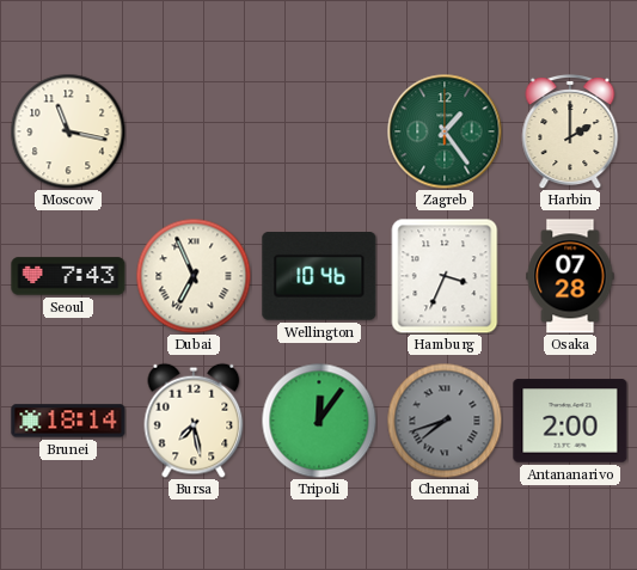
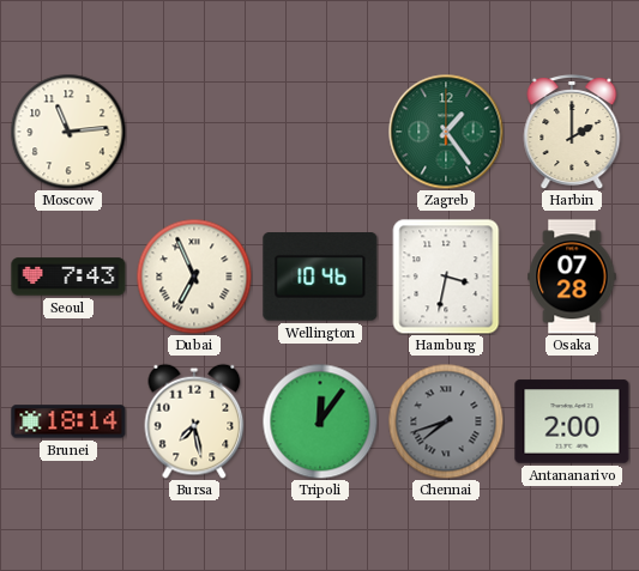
Moscow: 11:17 -> 11:14
Hamburg: 3:34 -> 3:32
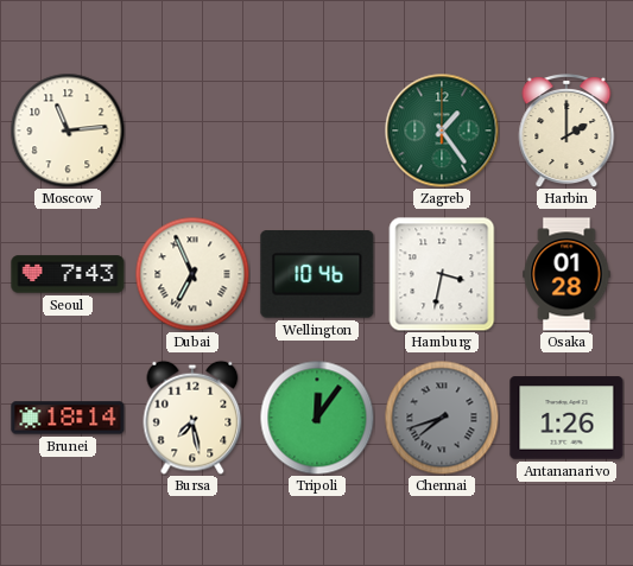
Osaka: 07:28 -> 01:28
Antananarivo: 2:00 -> 1:26
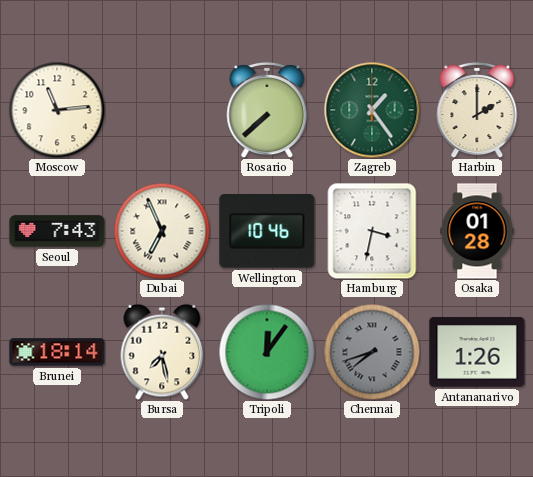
Rosario: none -> 7:38
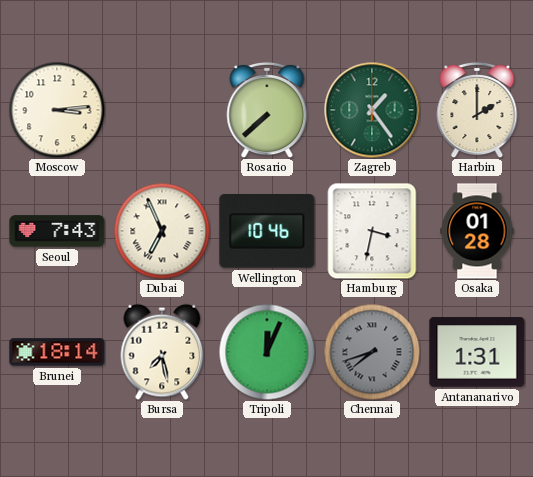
Moscow: 11:14 -> 3:14
Tripoli: 12:06 -> 12:04
Antananarivo: 1:26 -> 1:31
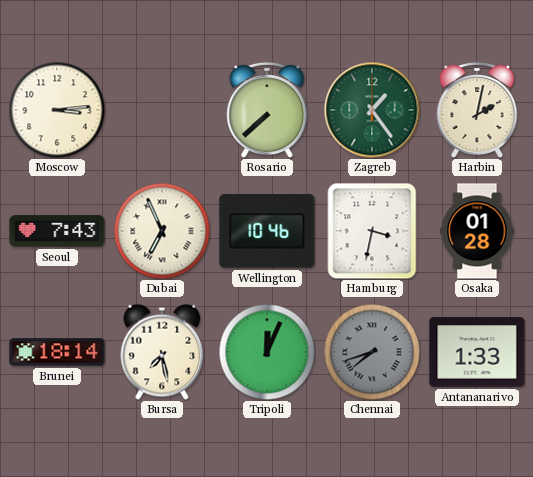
Harbin: 2:00 -> 2:02
Antananarivo: 1:31 -> 1:33
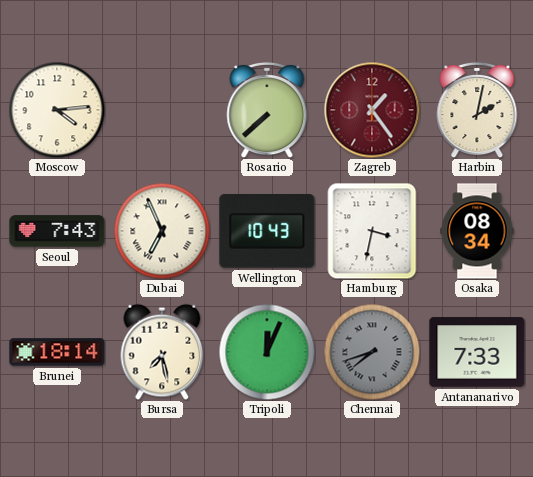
Moscow: 3:14 -> 4:14
Zagreb dial: green -> burgundy
Wellington: 10:46 -> 10:43
Osaka: 01:28 -> 08:34
Antananarivo: 1:33 -> 7:33
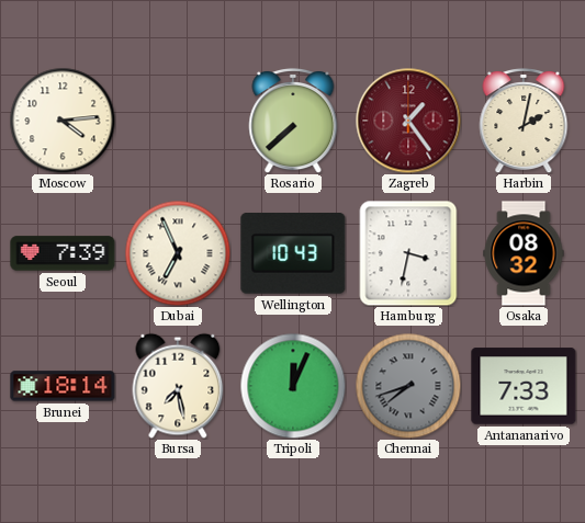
Seoul: 7:43 -> 7:39
Osaka: 08:34 -> 08:32
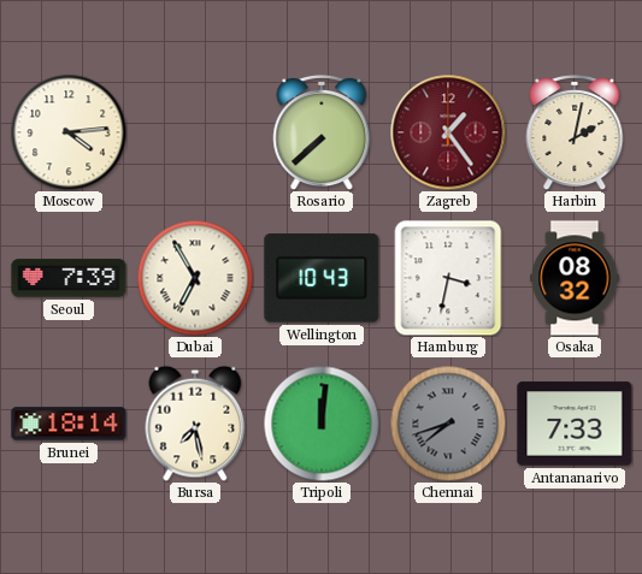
Dubai: 6:56 -> 6:55
Tripoli: 12:04 -> 12:01
